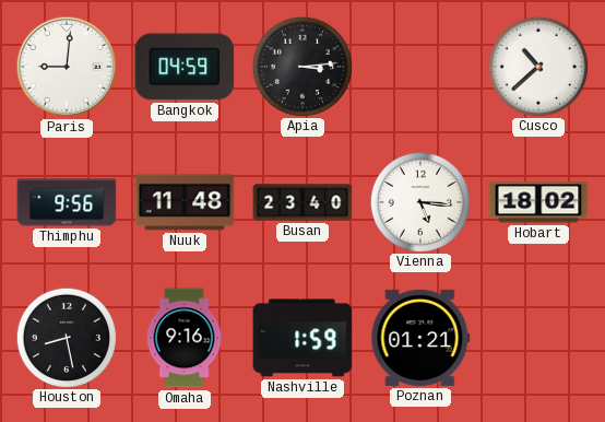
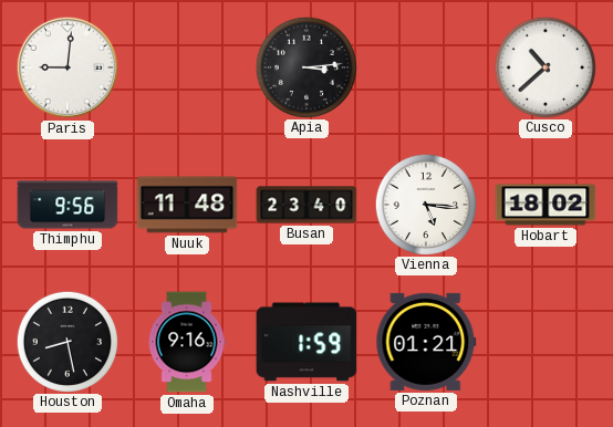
Bangkok: 04:59 -> none
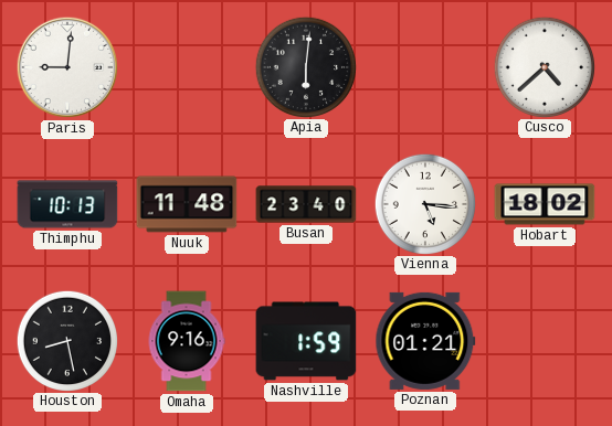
Apia: 3:14 -> 6:01
Cusco: 10:38 -> 4:38
Thimphu: 9:56 -> 10:13
